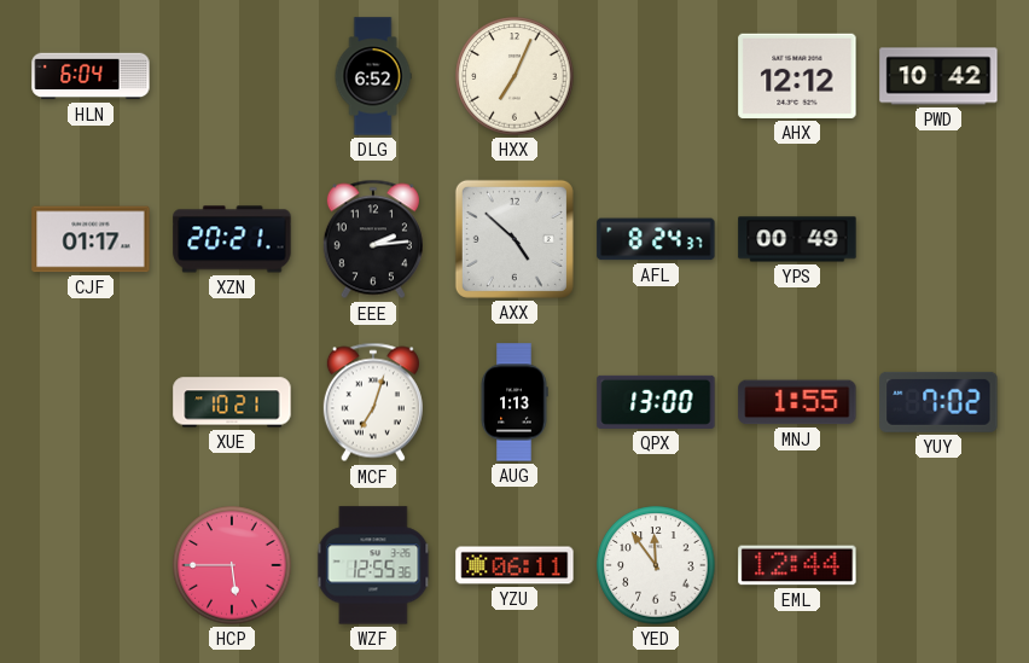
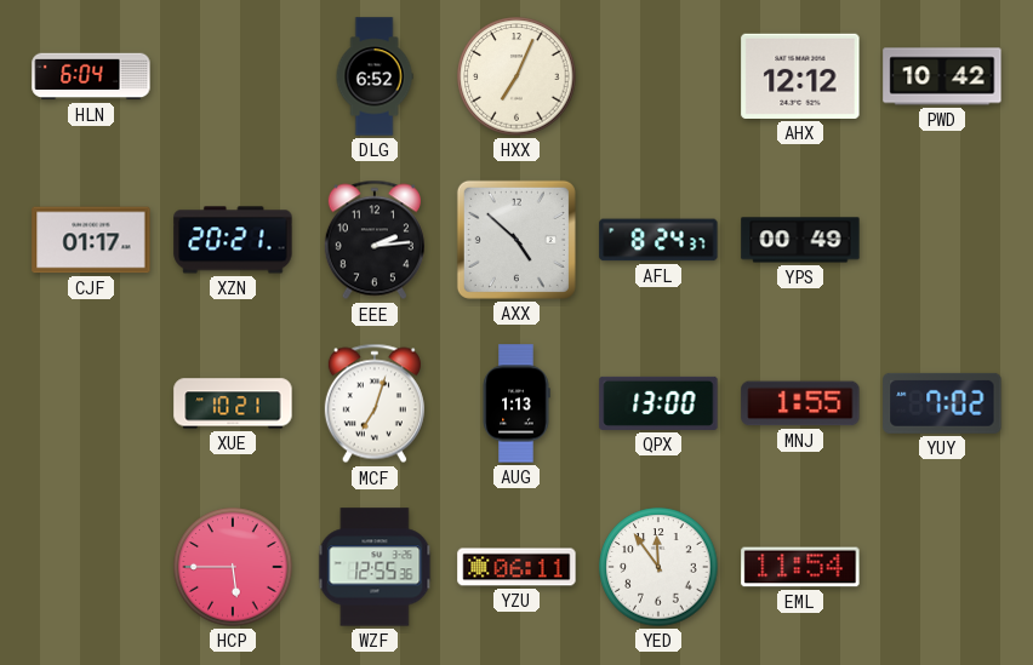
EML: 12:44 -> 11:54
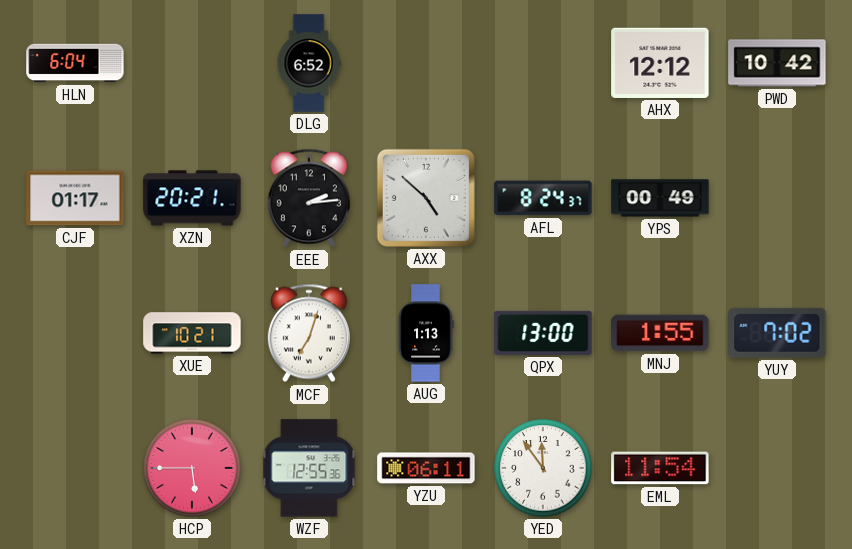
HXX: 7:04 -> none
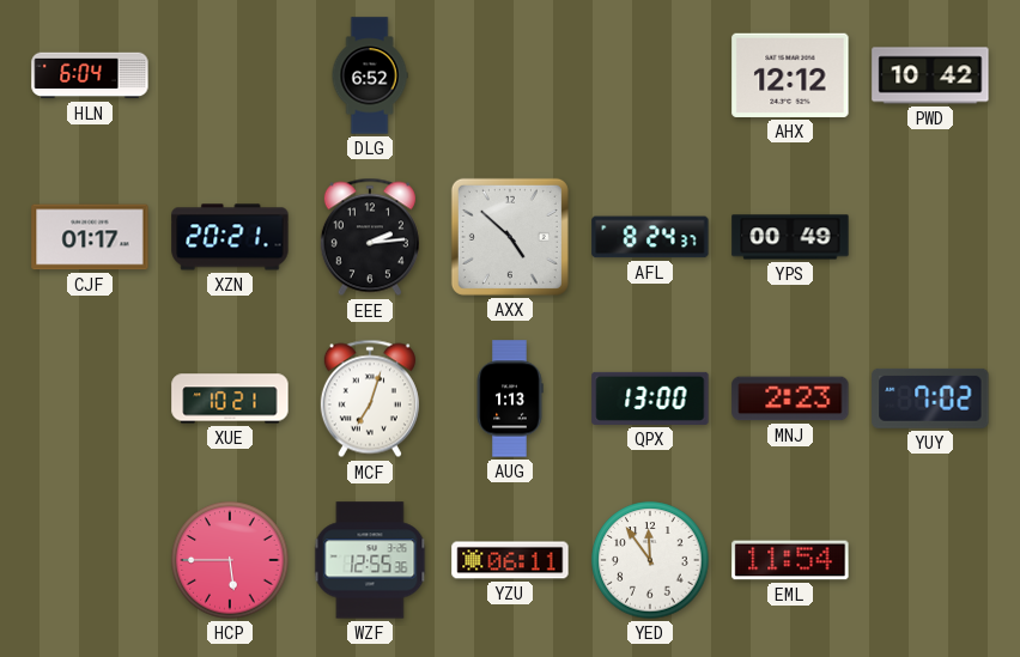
MNJ: 1:55 -> 2:23
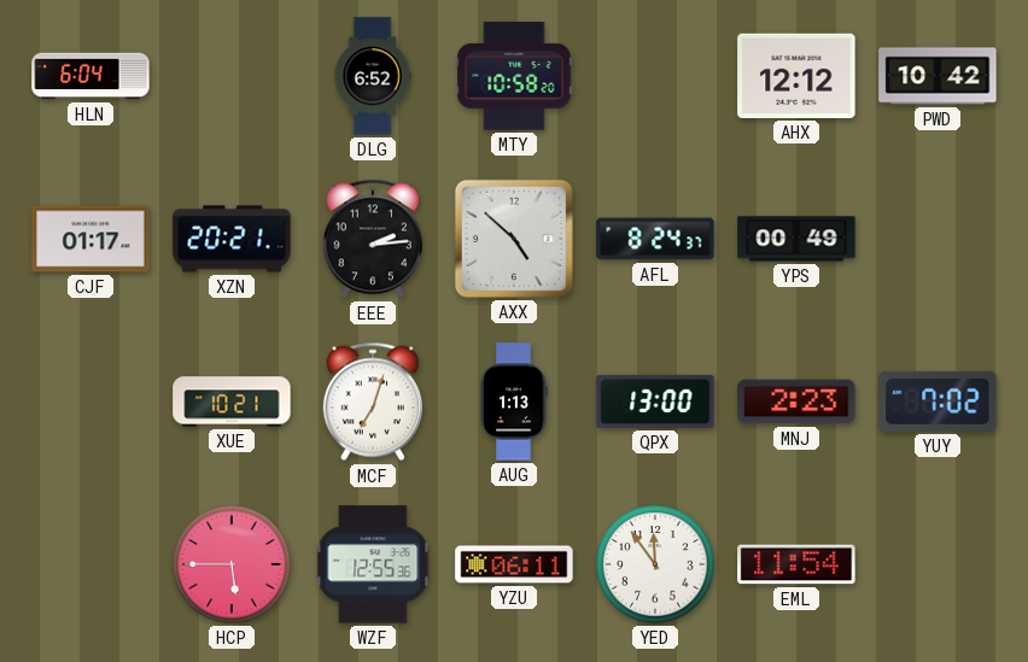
MTY: none -> 10:58
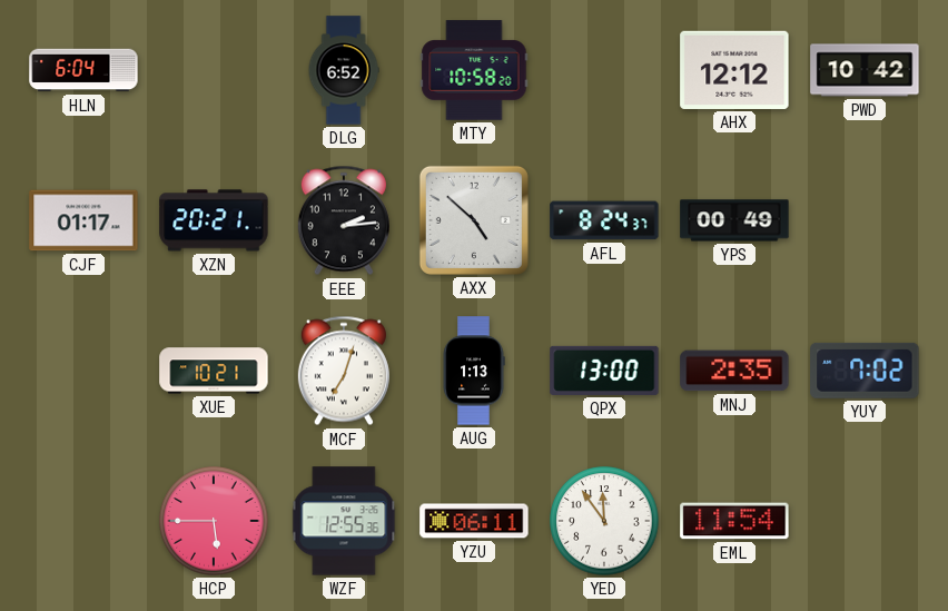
MNJ: 2:23 -> 2:35
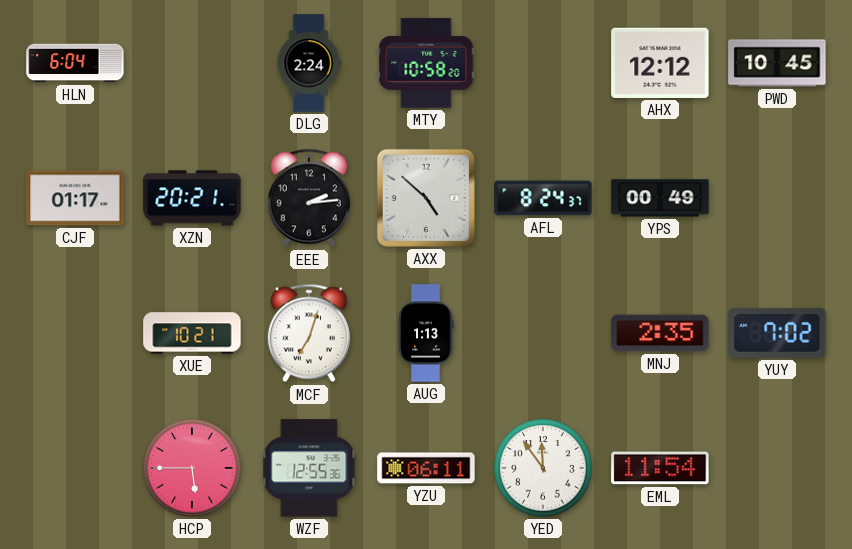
DLG: 6:52 -> 2:24
PWD: 10:42 -> 10:45
QPX: 13:00 -> none
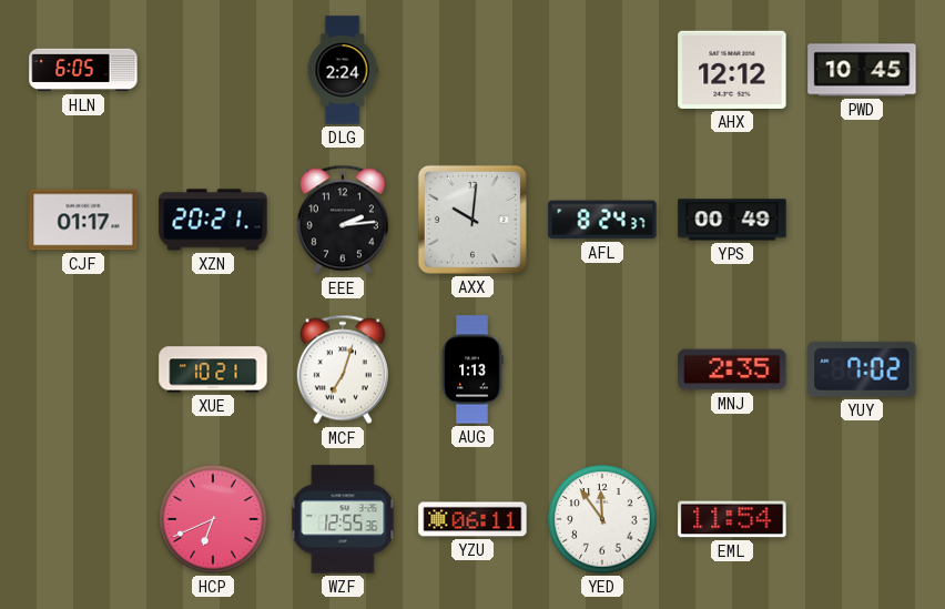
HLN: 6:04 -> 6:05
MTY: 10:58 -> none
AXX: 4:52 -> 10:01
HCP: 5:45 -> 6:41
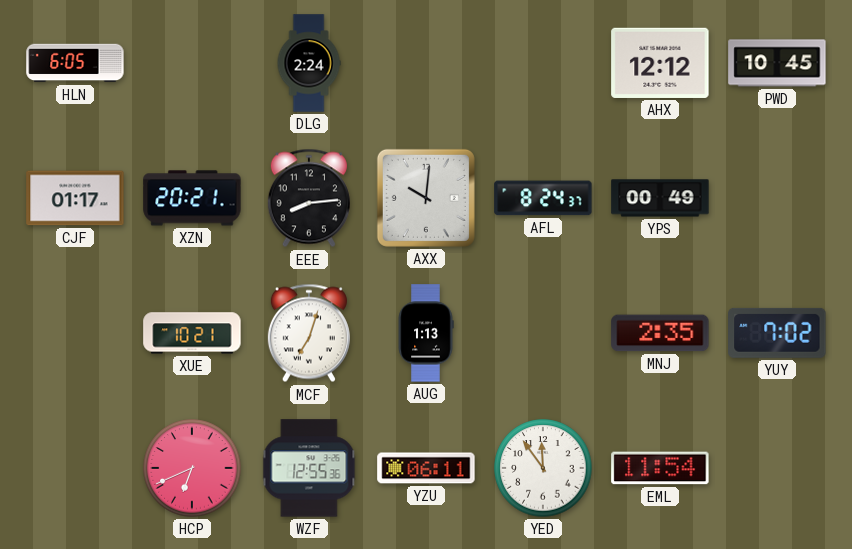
EEE: 2:14 -> 8:14
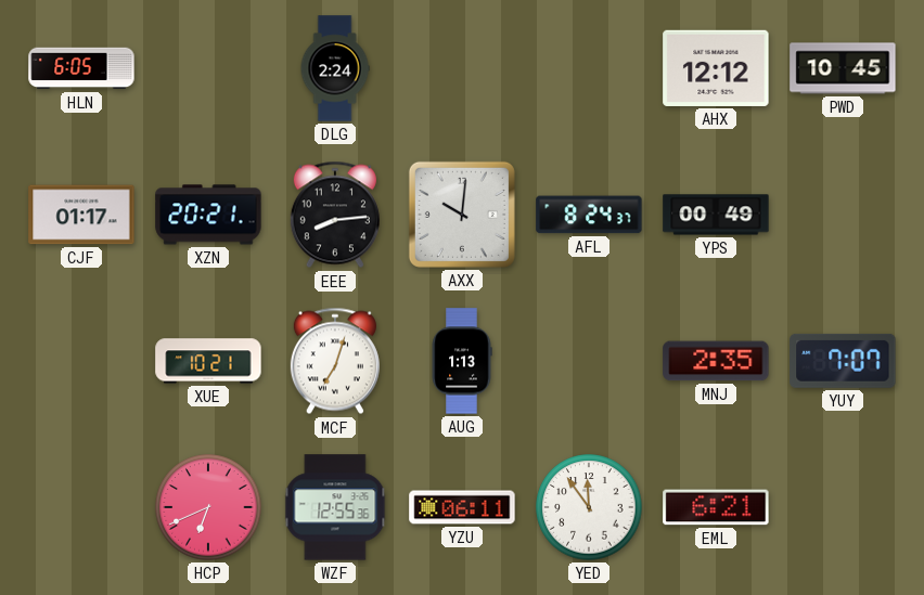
YUY: 7:02 -> 7:07
EML: 11:54 -> 6:21
